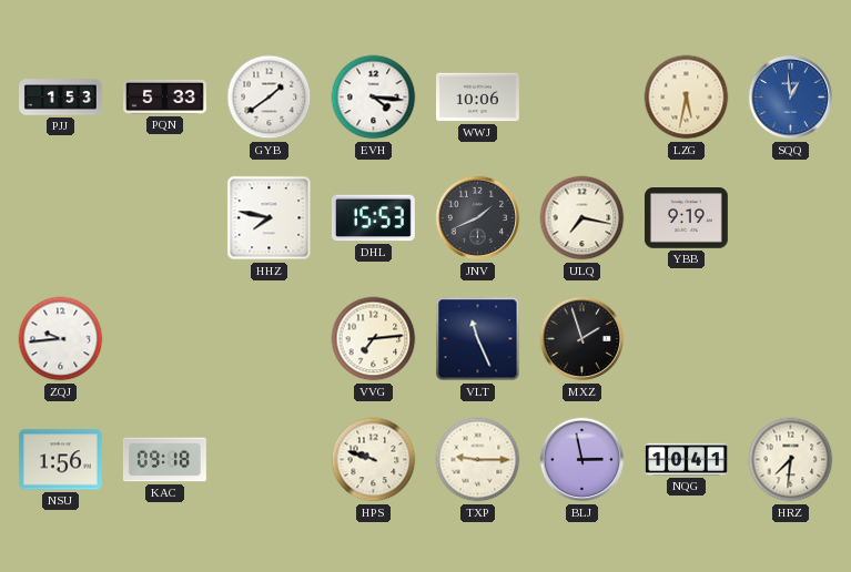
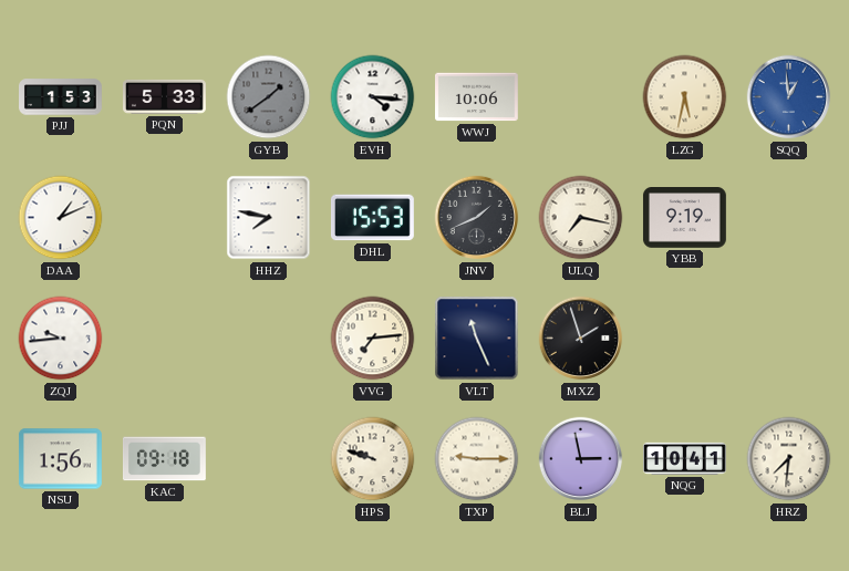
GYB dial: white -> grey
DAA: none -> 1:11
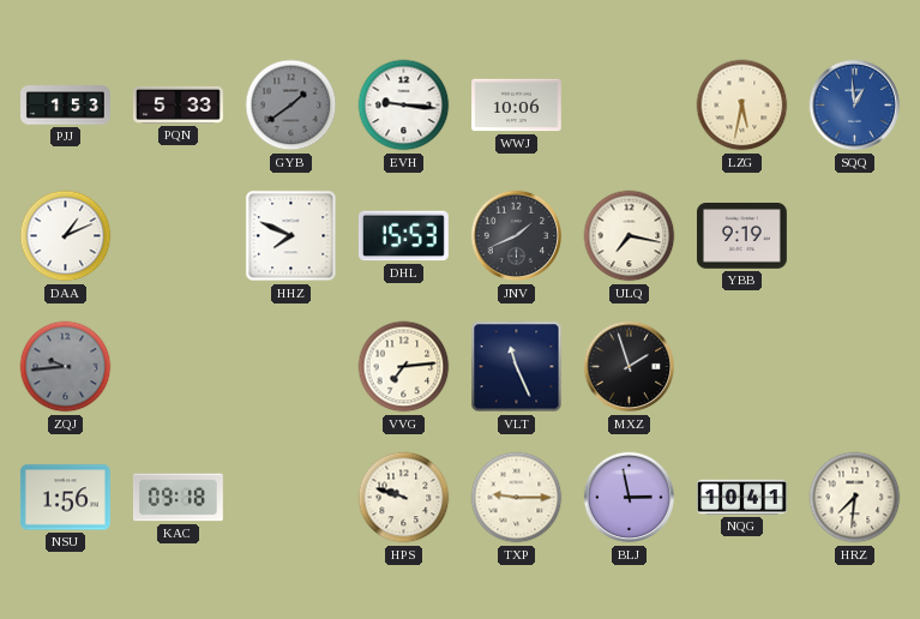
EVH: 4:16 -> 9:16
HHZ: 7:47 -> 7:49
ZQJ dial: white -> grey
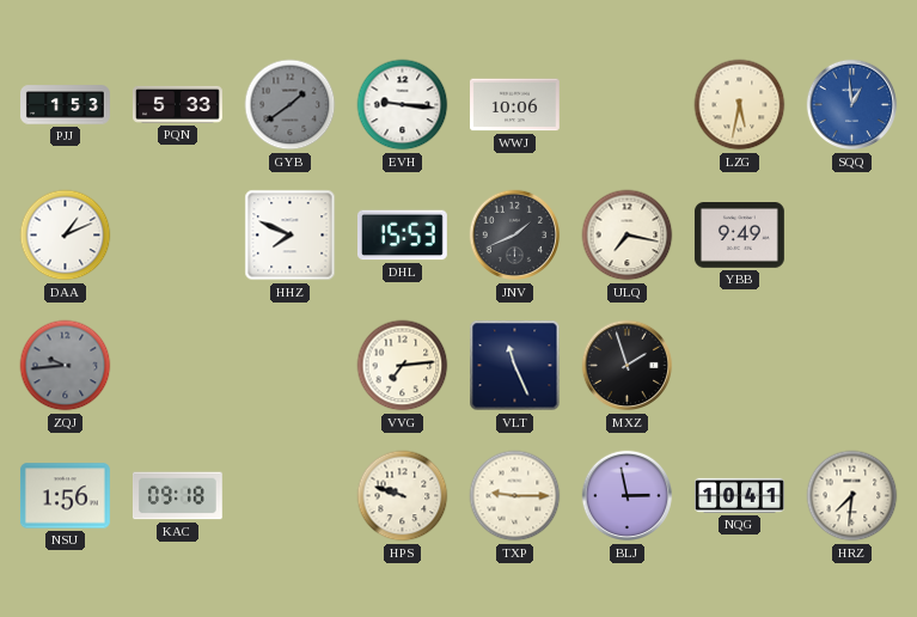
YBB: 9:19 -> 9:49
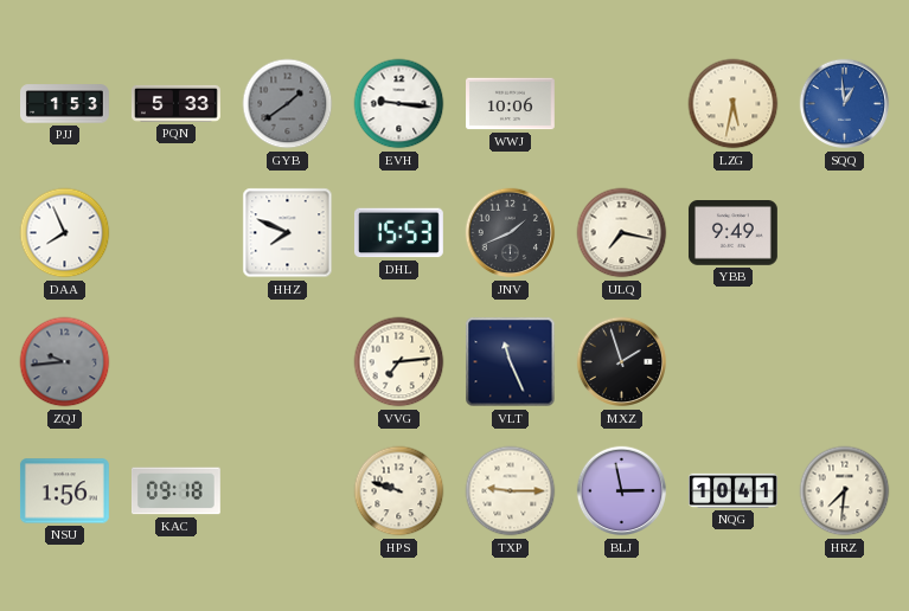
DAA: 1:11 -> 7:56
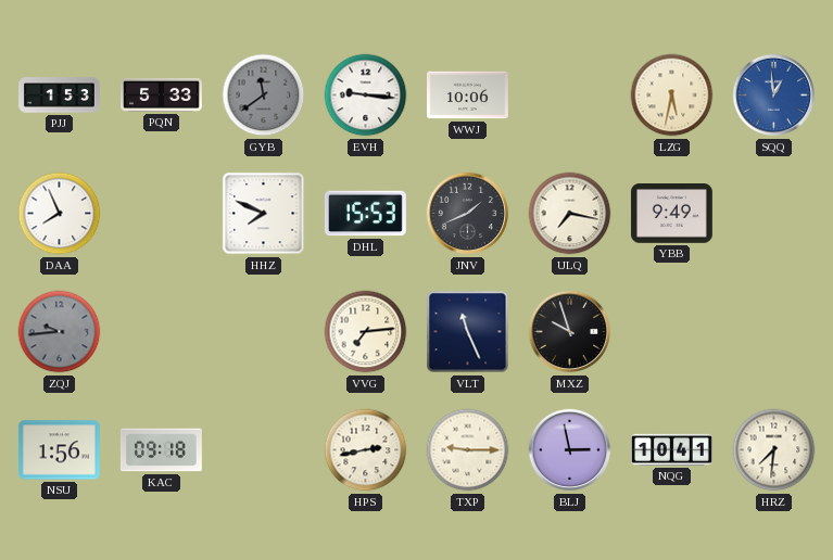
GYB: 1:39 -> 11:39
MXZ: 1:57 -> 9:57
HPS: 9:48 -> 2:43
